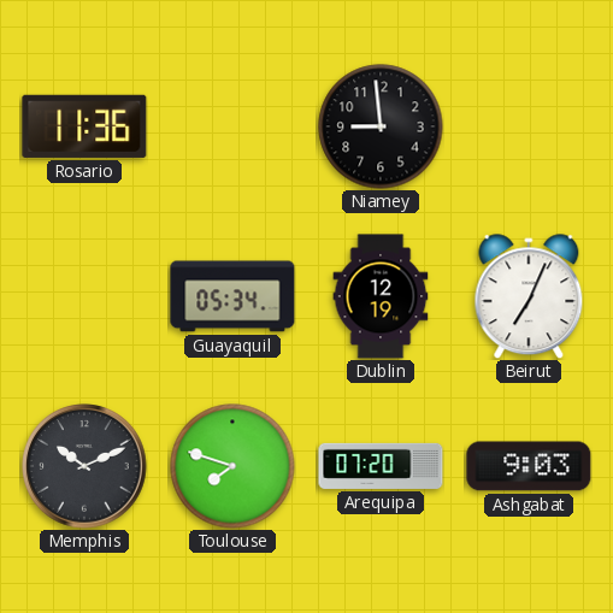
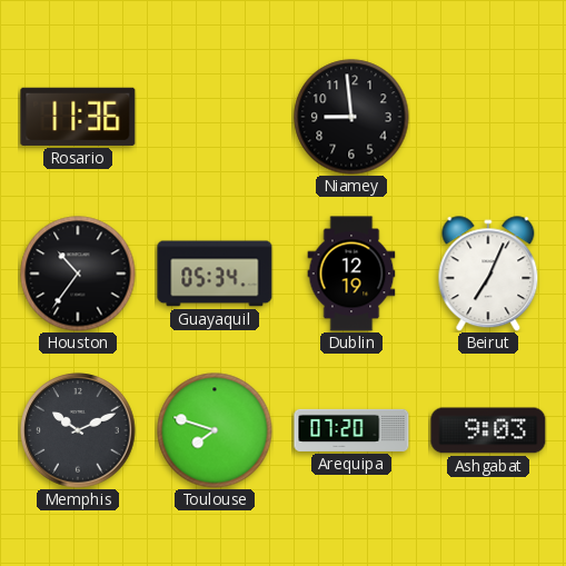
Houston: none -> 10:36
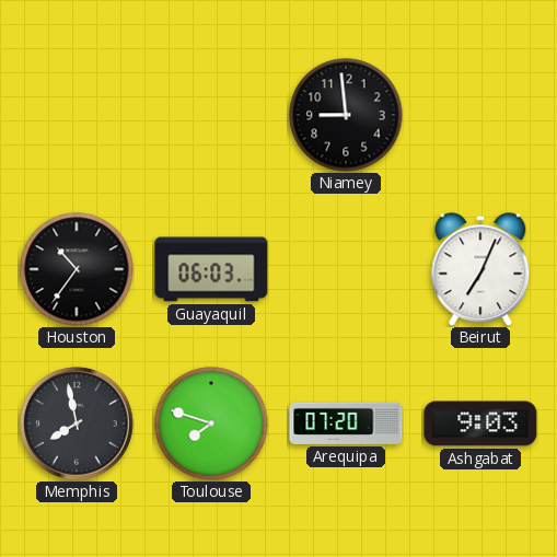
Rosario: 11:36 -> none
Guayaquil: 05:34 -> 06:03
Dublin: 12:19 -> none
Memphis: 10:11 -> 7:58
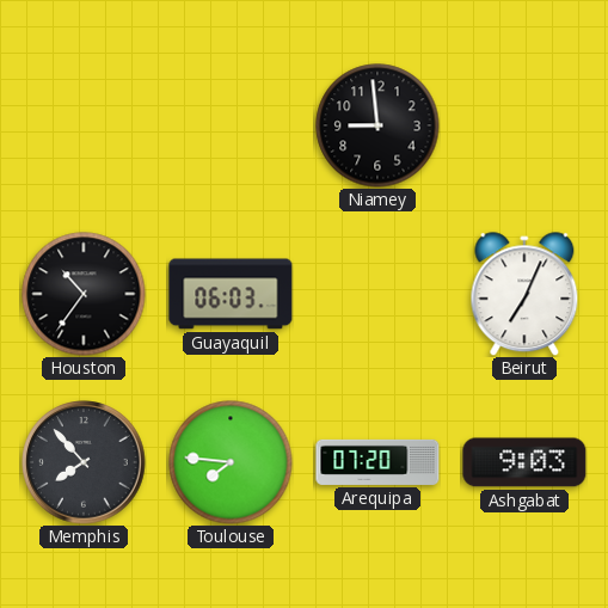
Memphis: 7:58 -> 7:53
Toulouse: 7:48 -> 7:46
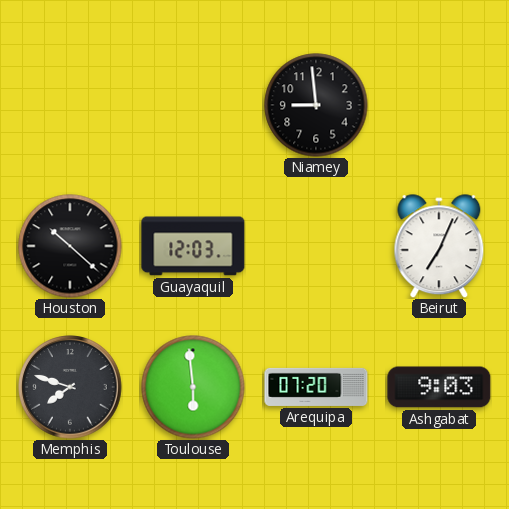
Houston: 10:36 -> 10:22
Guayaquil: 06:03 -> 12:03
Memphis: 7:53 -> 7:48
Toulouse: 7:46 -> 5:59
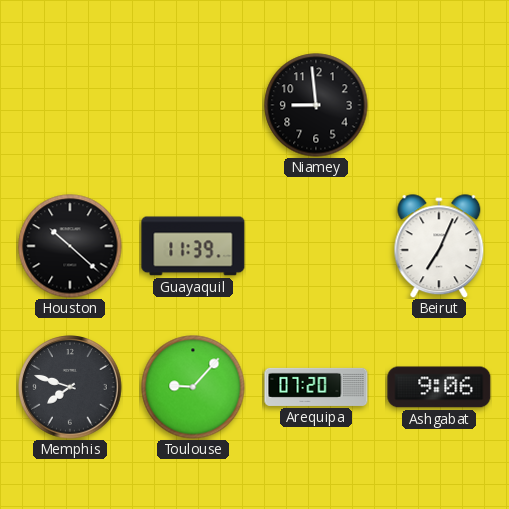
Guayaquil: 12:03 -> 11:39
Toulouse: 5:59 -> 9:07
Ashgabat: 9:03 -> 9:06
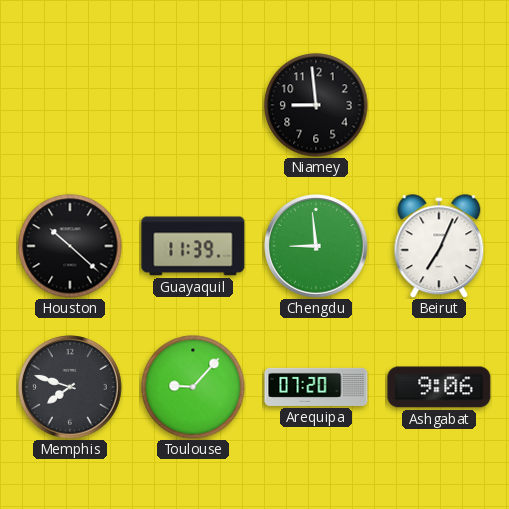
Chengdu: none -> 8:59
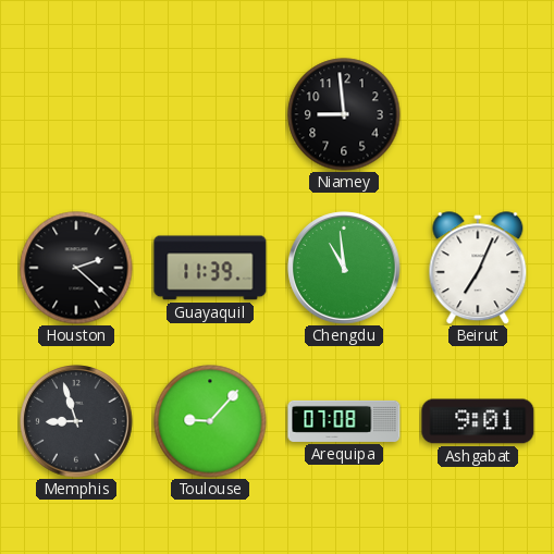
Houston: 10:22 -> 2:22
Chengdu: 8:59 -> 10:59
Memphis: 7:48 -> 8:57
Arequipa: 07:20 -> 07:08
Ashgabat: 9:06 -> 9:01
